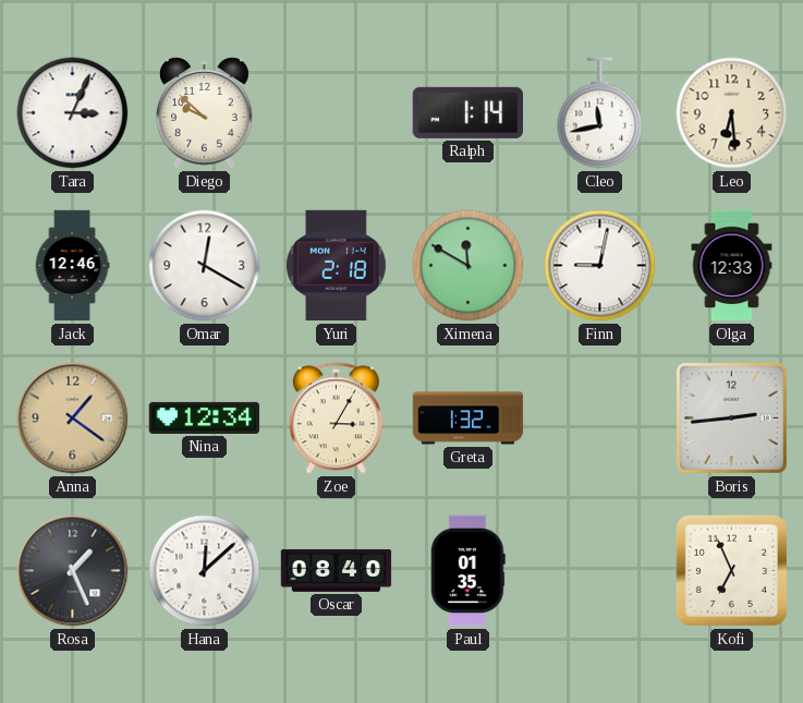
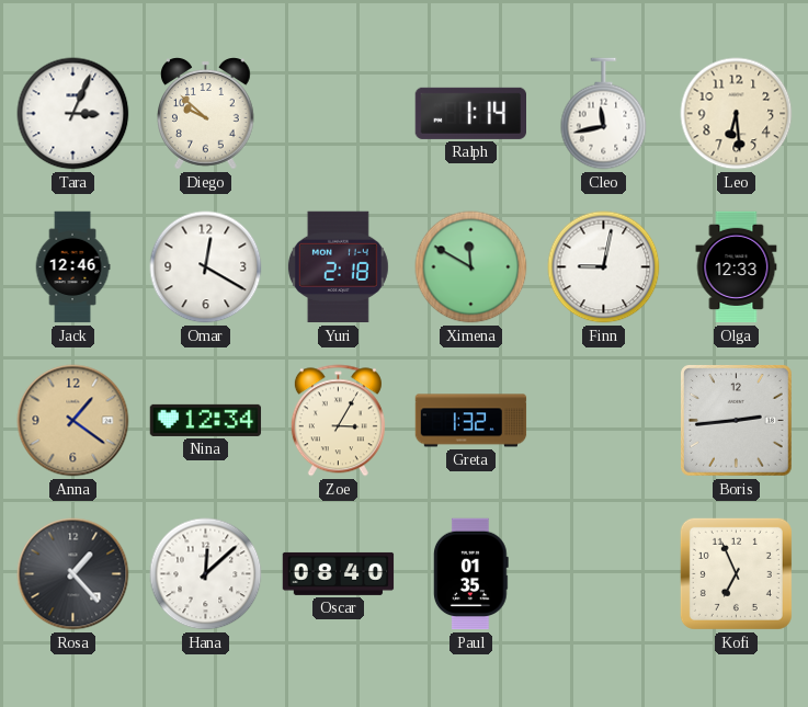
Rosa: 1:26 -> 1:23
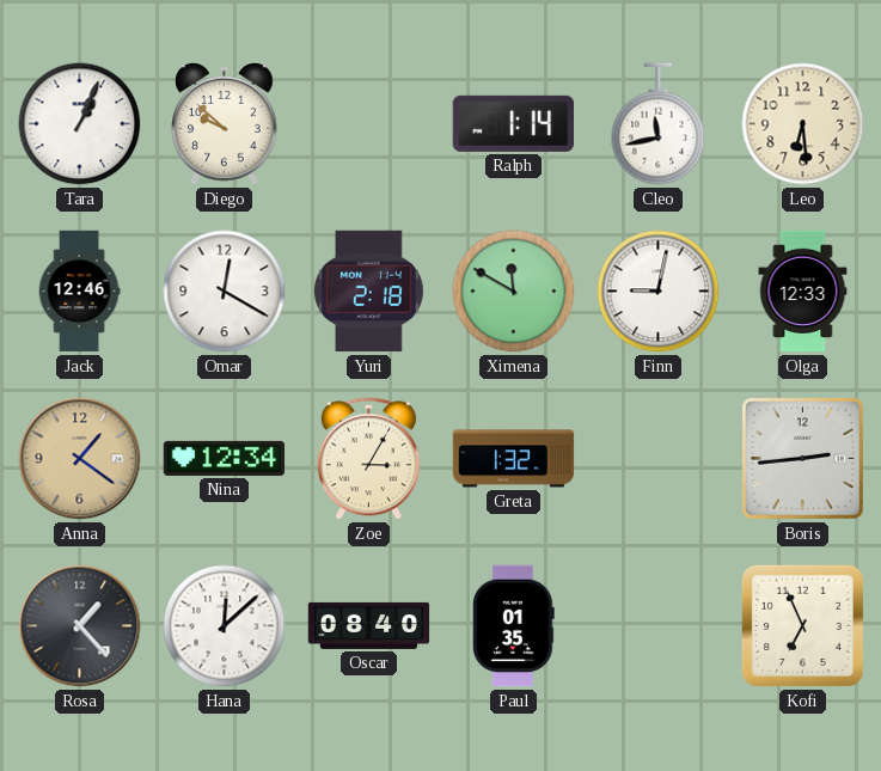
Tara: 3:04 -> 1:04
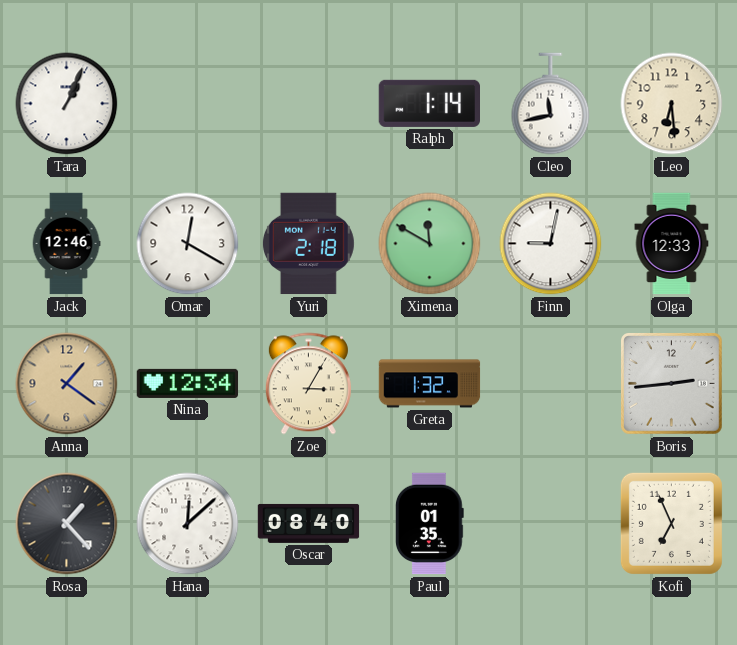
Diego: 9:52 -> none
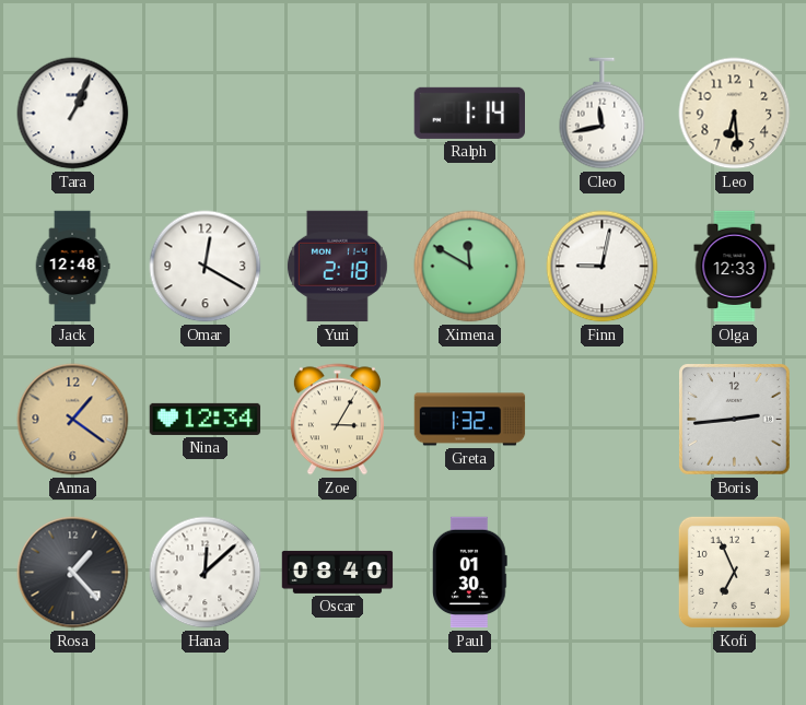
Jack: 12:46 -> 12:48
Paul: 01:35 -> 01:30
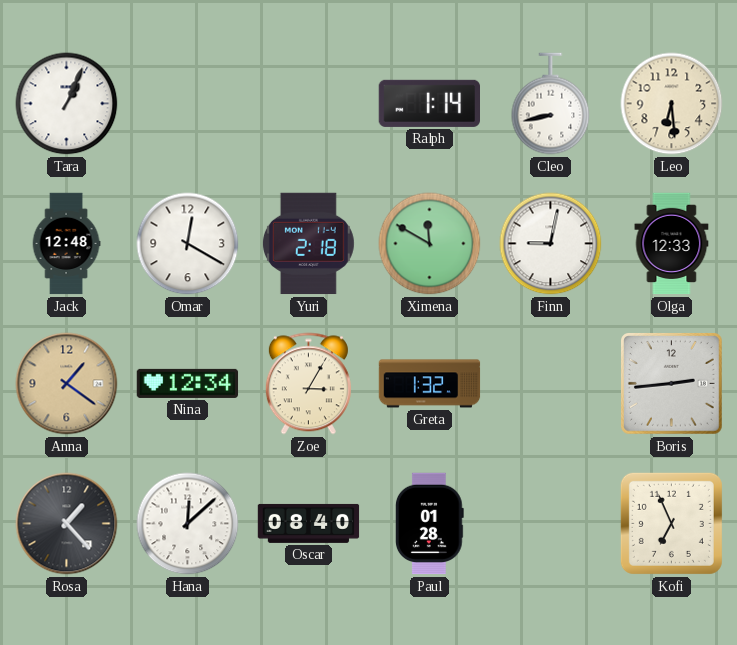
Cleo: 11:43 -> 8:43
Paul: 01:30 -> 01:28
